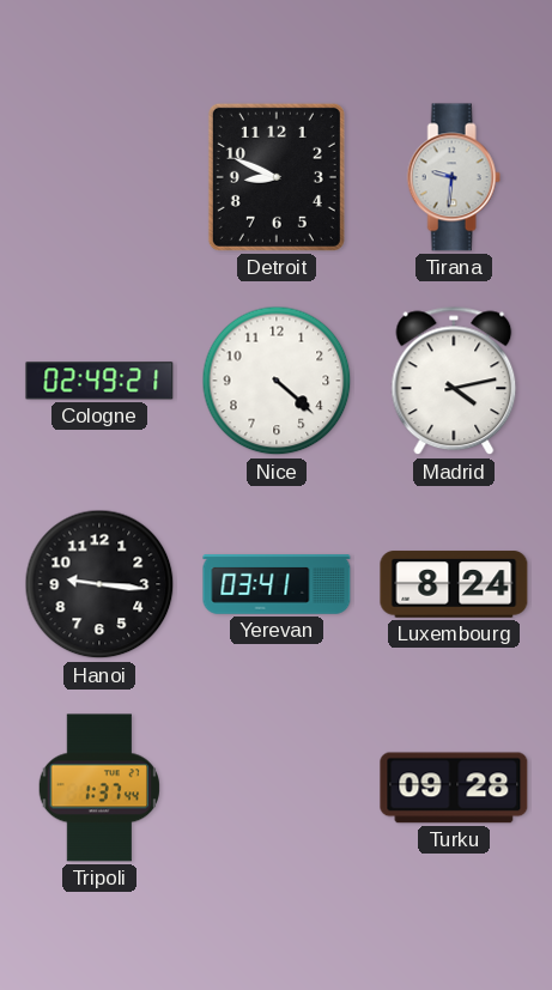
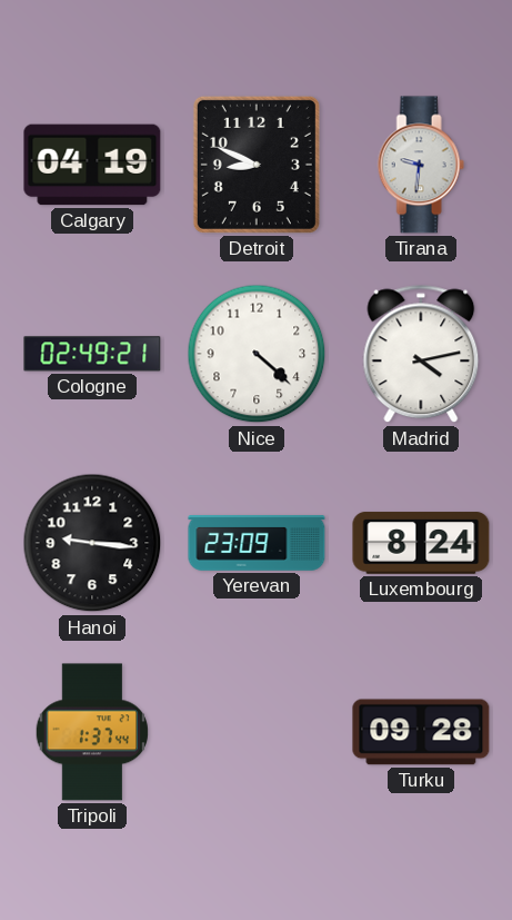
Calgary: none -> 04:19
Yerevan: 03:41 -> 23:09
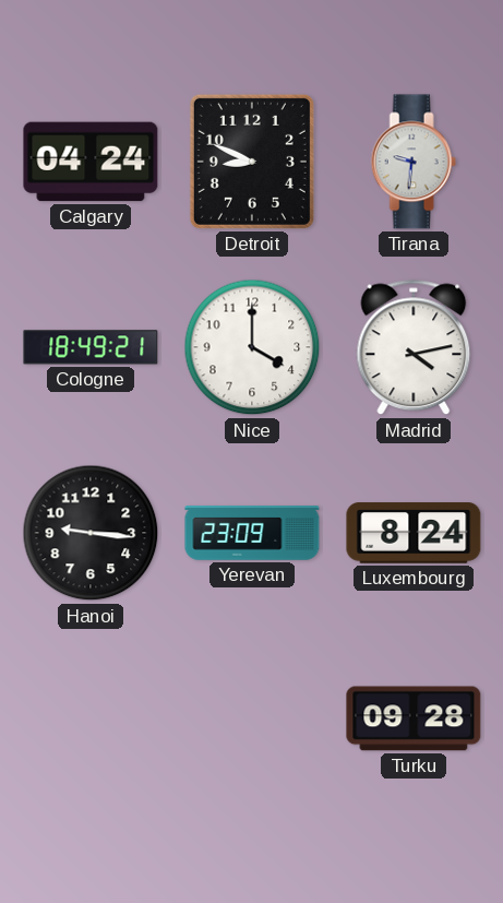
Calgary: 04:19 -> 04:24
Cologne: 02:49 -> 18:49
Nice: 4:22 -> 4:00
Tripoli: 1:37 -> none
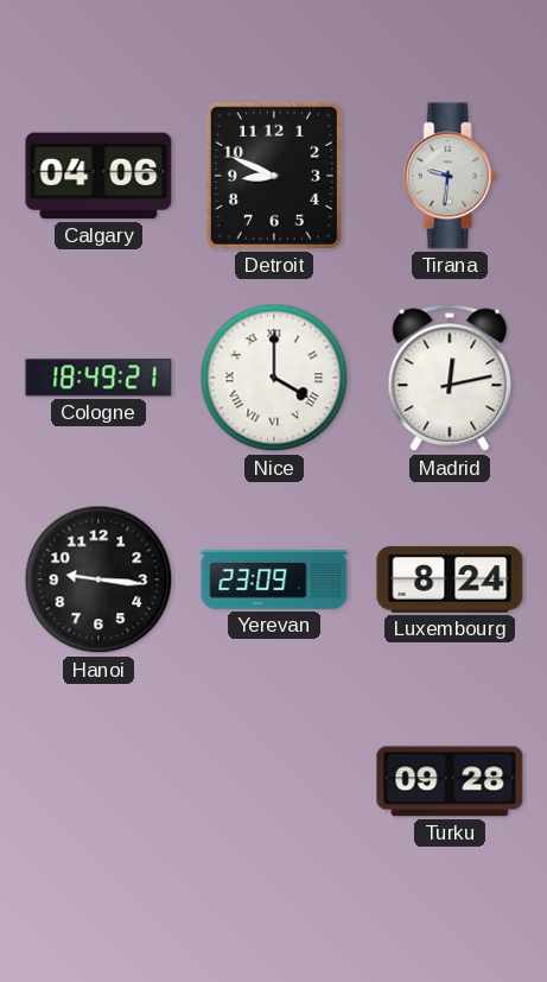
Calgary: 04:24 -> 04:06
Nice numerals: Arabic -> Roman
Madrid: 4:13 -> 12:13
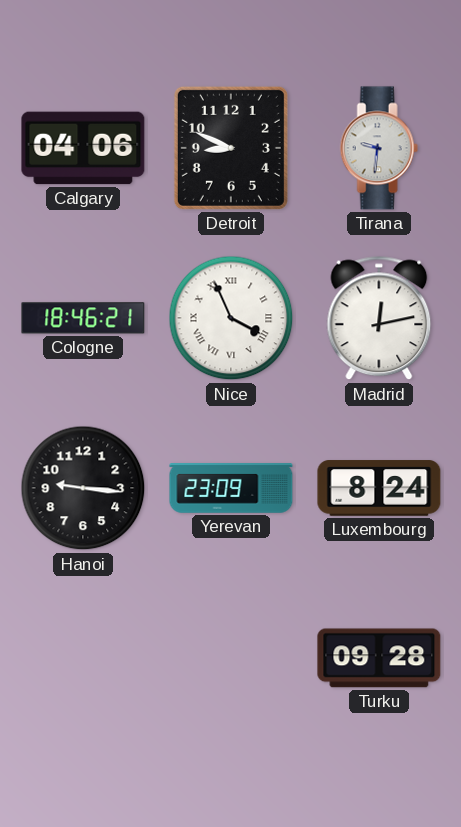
Cologne: 18:49 -> 18:46
Nice: 4:00 -> 3:56
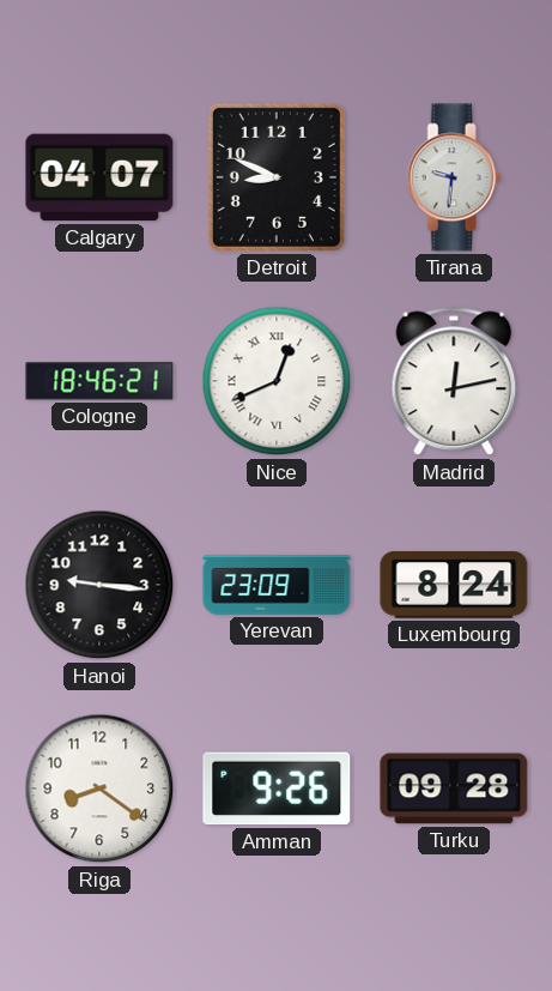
Calgary: 04:06 -> 04:07
Nice: 3:56 -> 12:41
Riga: none -> 8:21
Amman: none -> 9:26
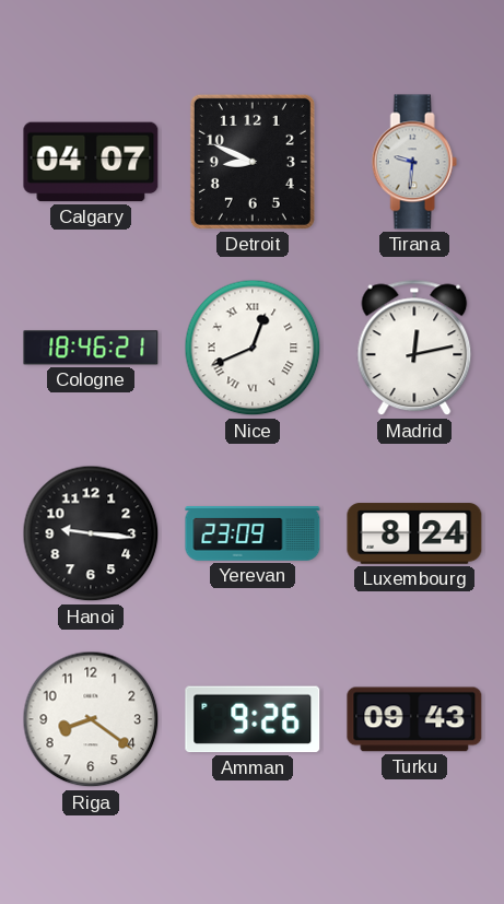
Turku: 09:28 -> 09:43
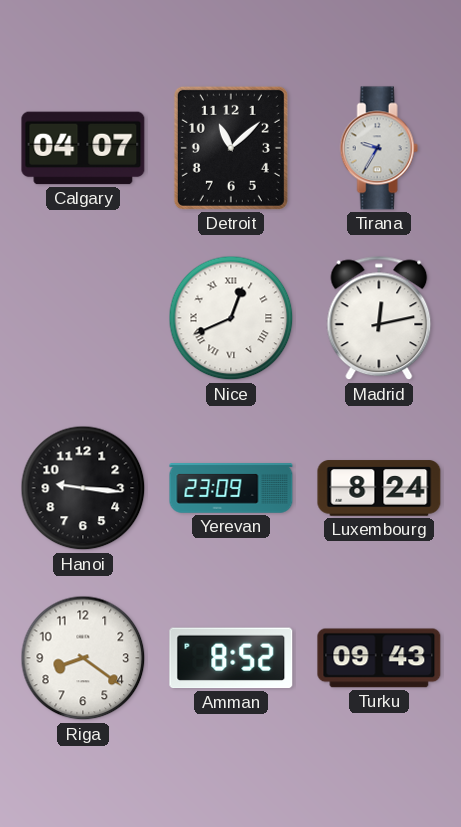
Detroit: 8:49 -> 11:08
Tirana: 9:31 -> 9:35
Cologne: 18:46 -> none
Amman: 9:26 -> 8:52
